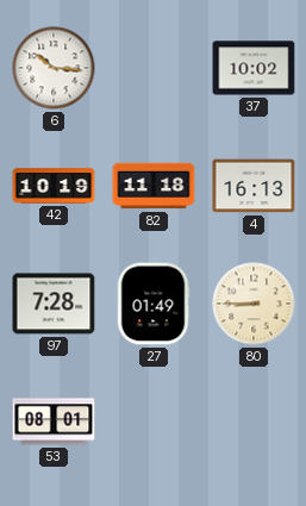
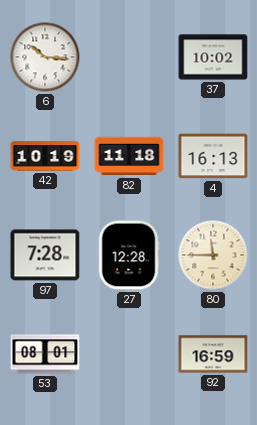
27: 01:49 -> 12:28
80: 8:45 -> 11:45
92: none -> 16:59
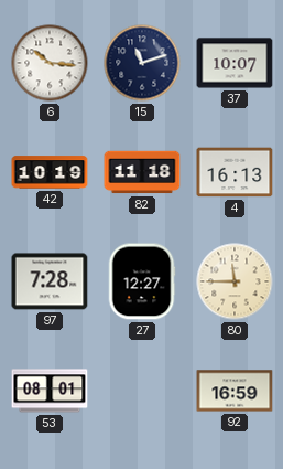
15: none -> 11:12
37: 10:02 -> 10:07
27: 12:28 -> 12:27
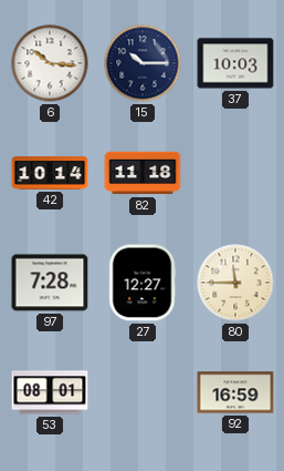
15: 11:12 -> 10:15
37: 10:07 -> 10:03
42: 10:19 -> 10:14
4: 16:13 -> none
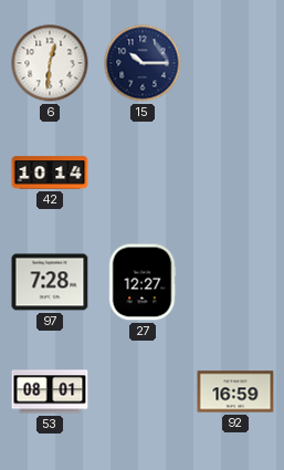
6: 10:16 -> 12:31
37: 10:03 -> none
82: 11:18 -> none
80: 11:45 -> none
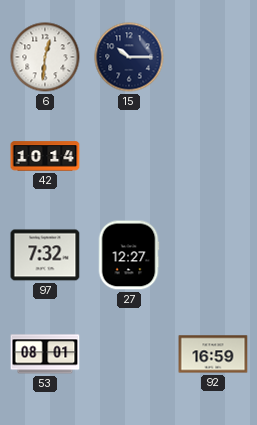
97: 7:28 -> 7:32
